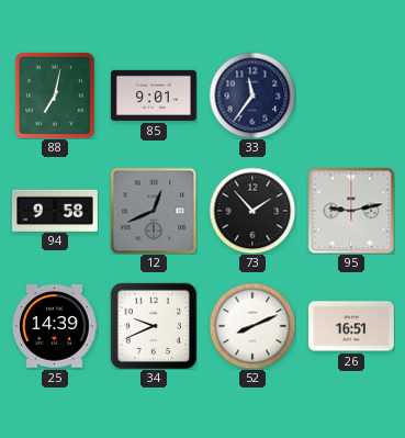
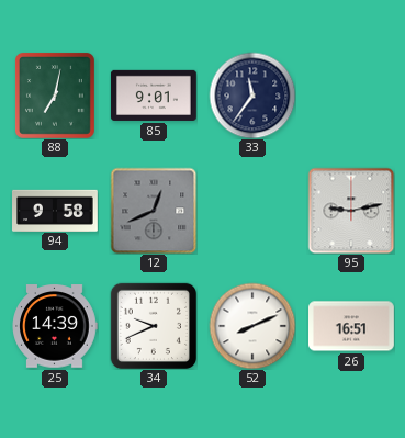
73: 1:53 -> none
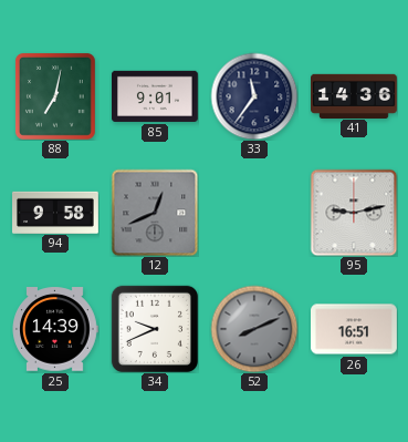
41: none -> 14:36
52 dial: white -> grey
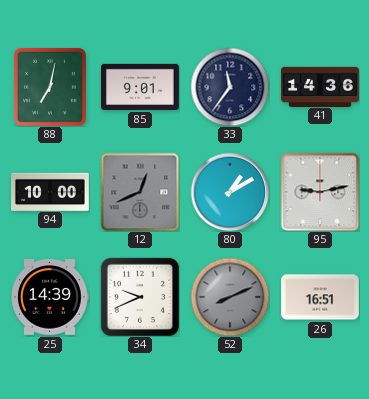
94: 9:58 -> 10:00
80: none -> 1:10
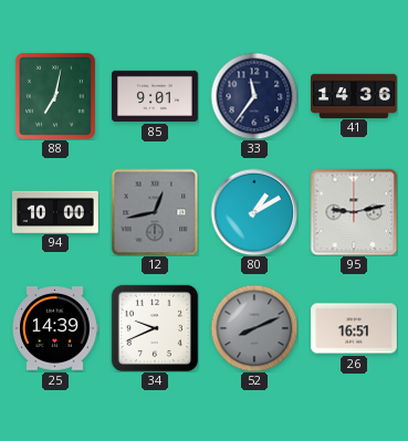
12: 12:41 -> 12:43
